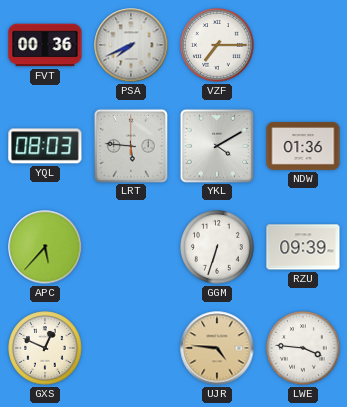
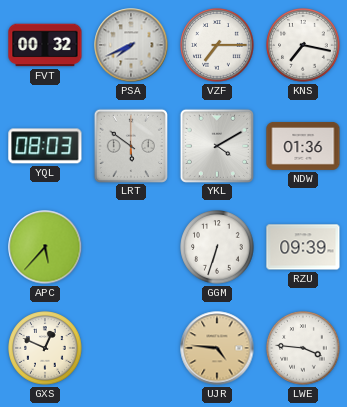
FVT: 00:36 -> 00:32
KNS: none -> 7:17
LRT: 5:46 -> 5:51
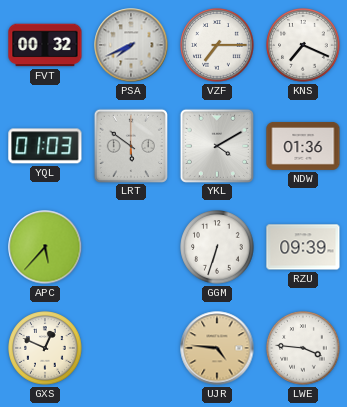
KNS: 7:17 -> 7:19
YQL: 08:03 -> 01:03
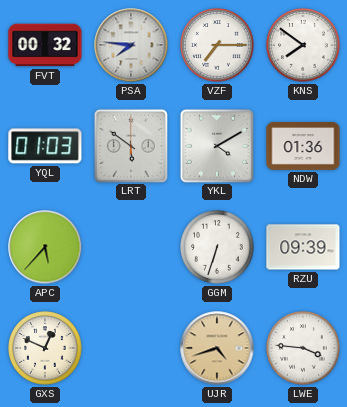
PSA: 7:41 -> 7:46
KNS: 7:19 -> 7:51
UJR: 4:46 -> 4:42
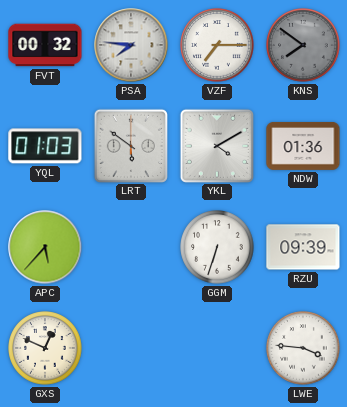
KNS dial: white -> grey
UJR: 4:42 -> none
